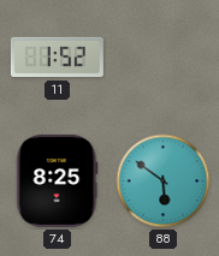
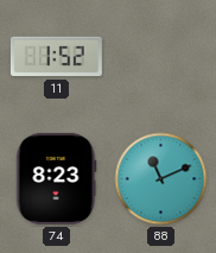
74: 8:25 -> 8:23
88: 5:51 -> 11:11
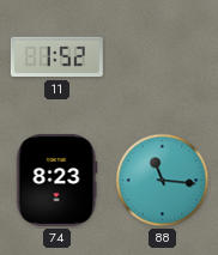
88: 11:11 -> 11:16
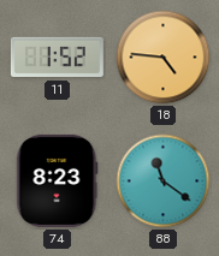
18: none -> 4:46
88: 11:16 -> 11:21
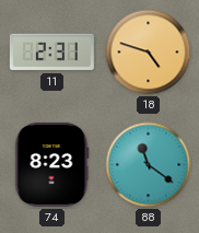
11: 1:52 -> 2:31
18: 4:46 -> 4:48
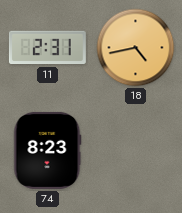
18: 4:48 -> 4:43
88: 11:21 -> none
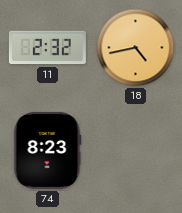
11: 2:31 -> 2:32
